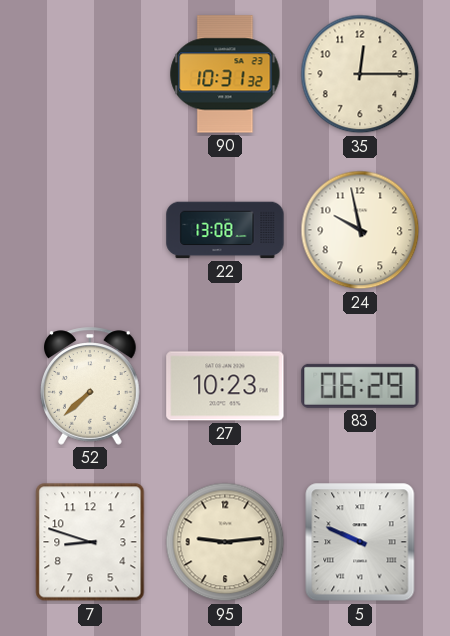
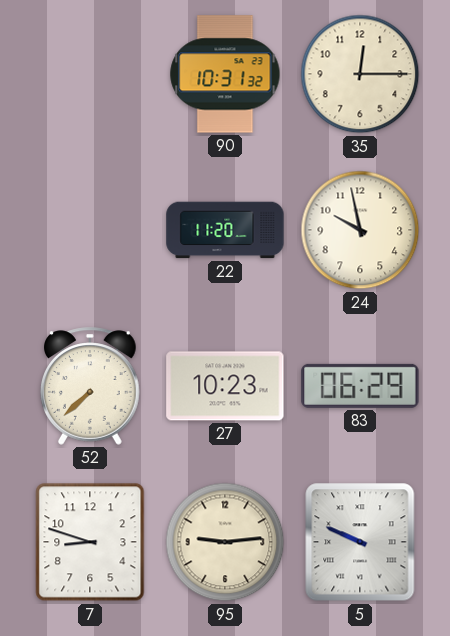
22: 13:08 -> 11:20
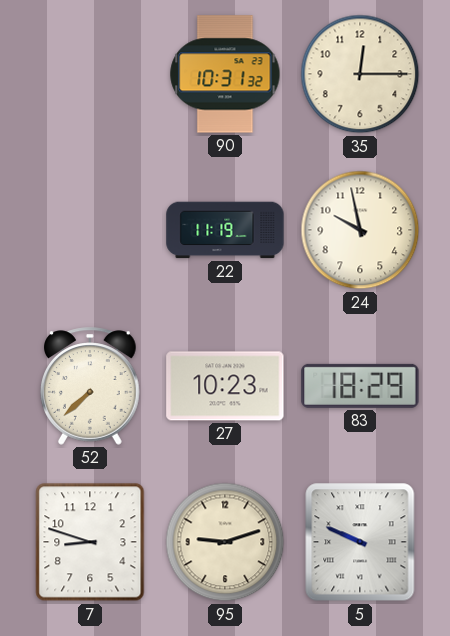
22: 11:20 -> 11:19
83: 06:29 -> 18:29
95: 9:14 -> 9:12
